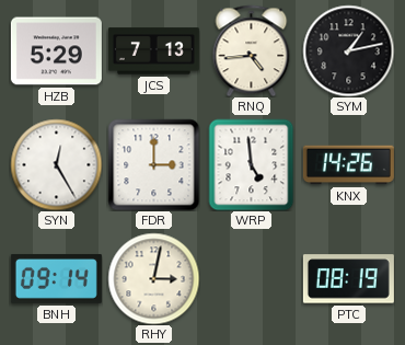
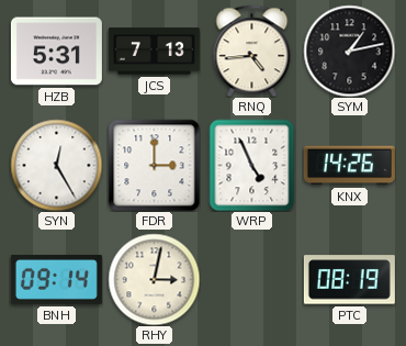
HZB: 5:29 -> 5:31
WRP: 4:59 -> 4:56
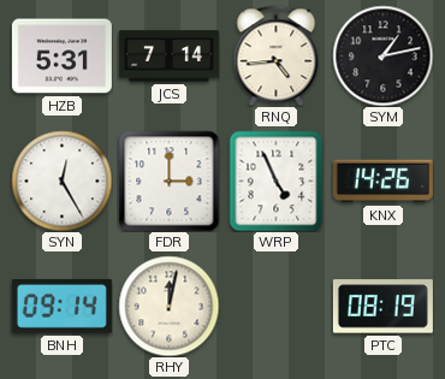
JCS: 7:13 -> 7:14
RHY: 3:02 -> 12:02
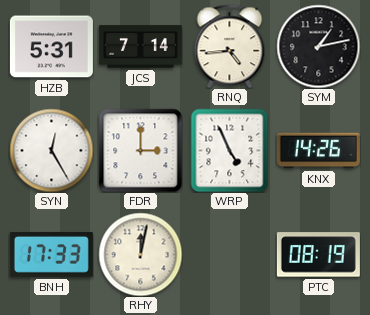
BNH: 09:14 -> 17:33
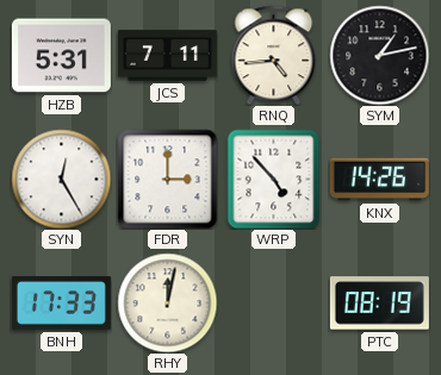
JCS: 7:14 -> 7:11
WRP: 4:56 -> 4:53
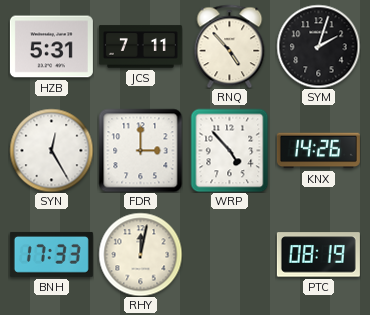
RNQ: 4:44 -> 4:53
SYM: 1:13 -> 2:03
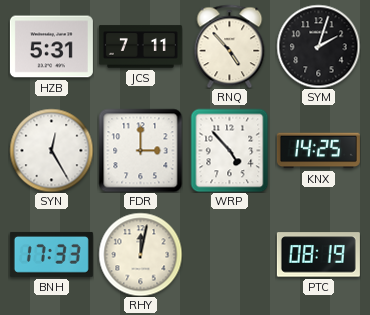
KNX: 14:26 -> 14:25
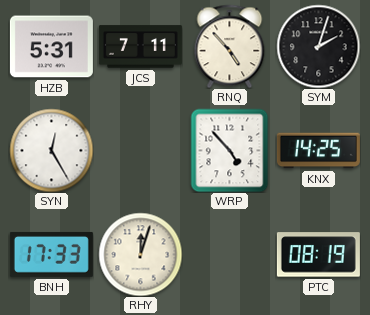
FDR: 3:00 -> none
RHY: 12:02 -> 12:03
